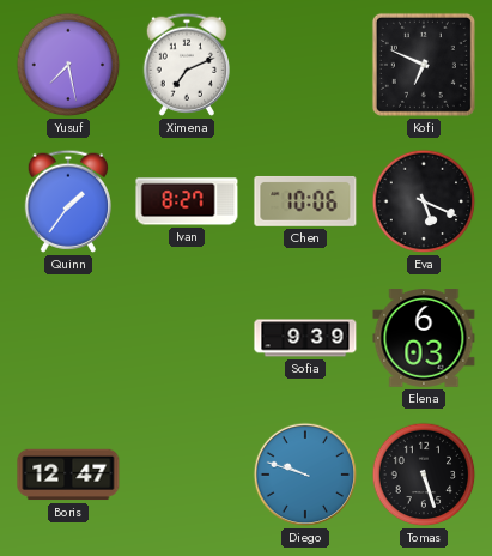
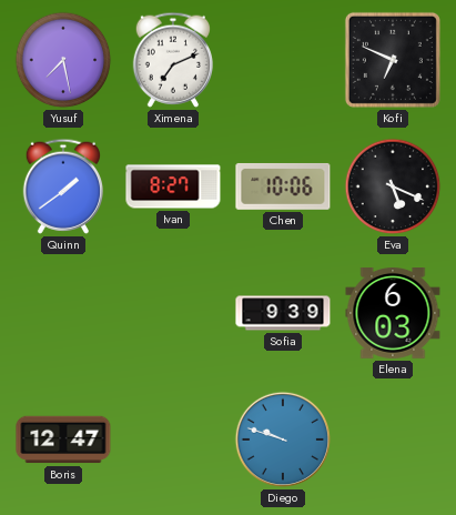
Quinn: 1:36 -> 1:39
Tomas: 5:27 -> none
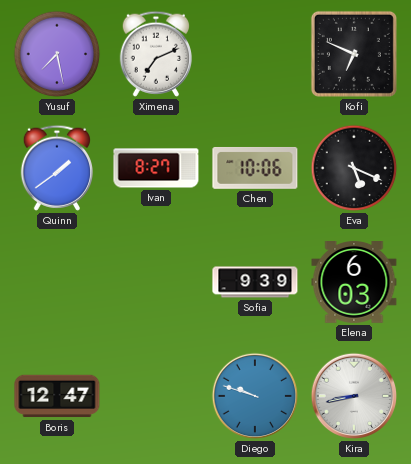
Kira: none -> 8:43
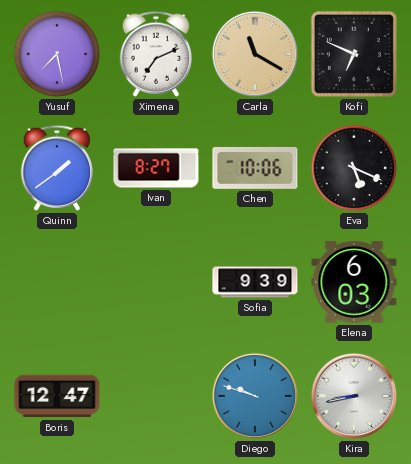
Carla: none -> 11:20
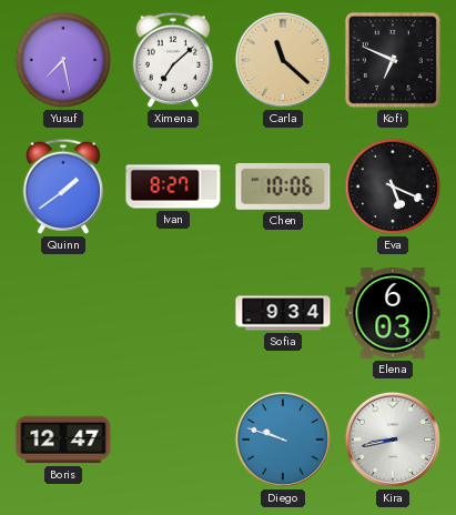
Ximena: 7:11 -> 7:08
Carla: 11:20 -> 11:22
Sofia: 9:39 -> 9:34
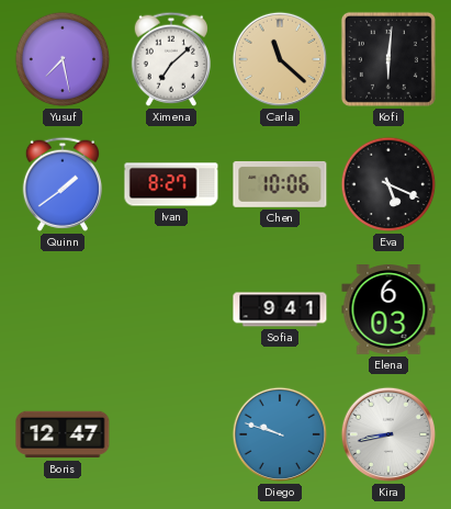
Kofi: 6:49 -> 6:01
Sofia: 9:34 -> 9:41
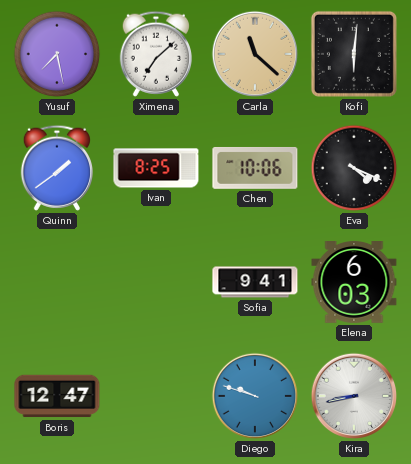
Ivan: 8:27 -> 8:25
Eva: 5:19 -> 4:19
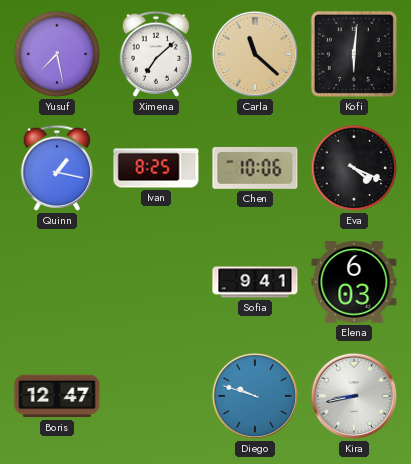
Quinn: 1:39 -> 1:17
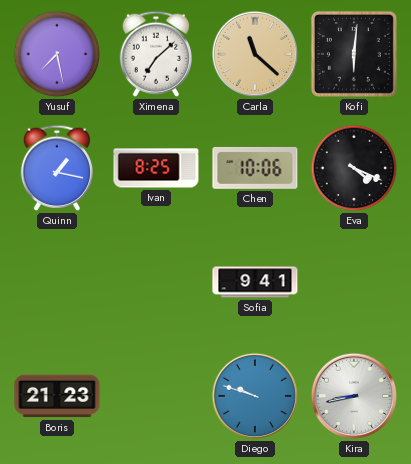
Elena: 6:03 -> none
Boris: 12:47 -> 21:23
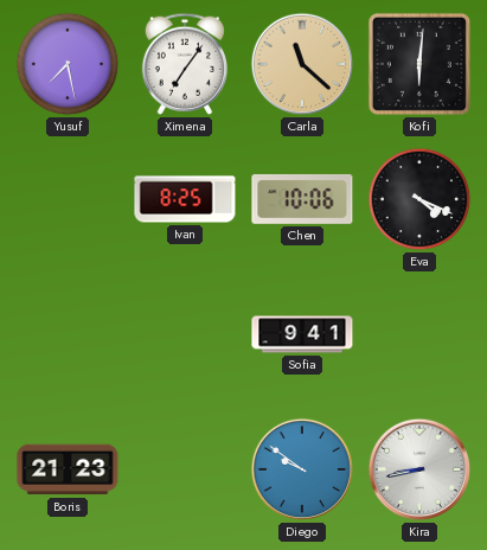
Ximena: 7:08 -> 7:06
Quinn: 1:17 -> none
Diego: 9:48 -> 9:51
